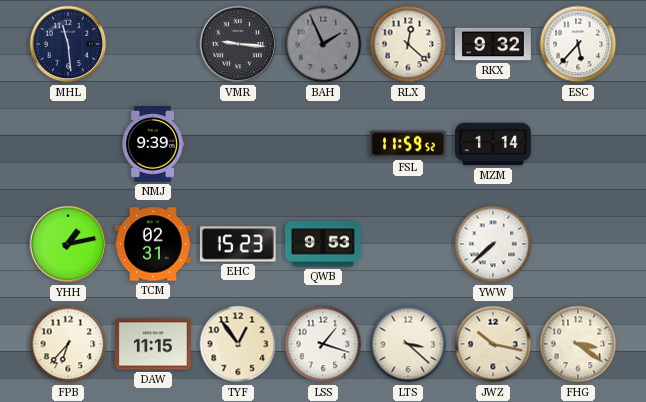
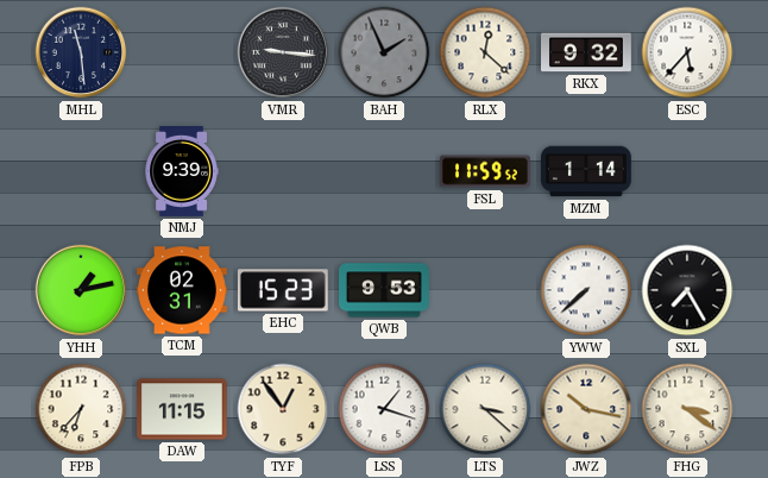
SXL: none -> 7:25
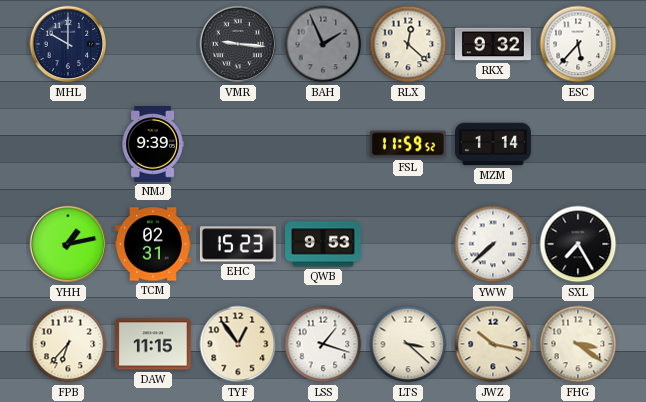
MHL: 11:29 -> 10:00
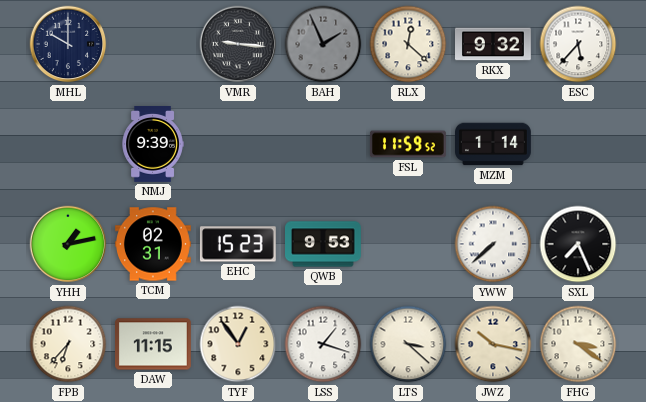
SXL: 7:25 -> 7:26
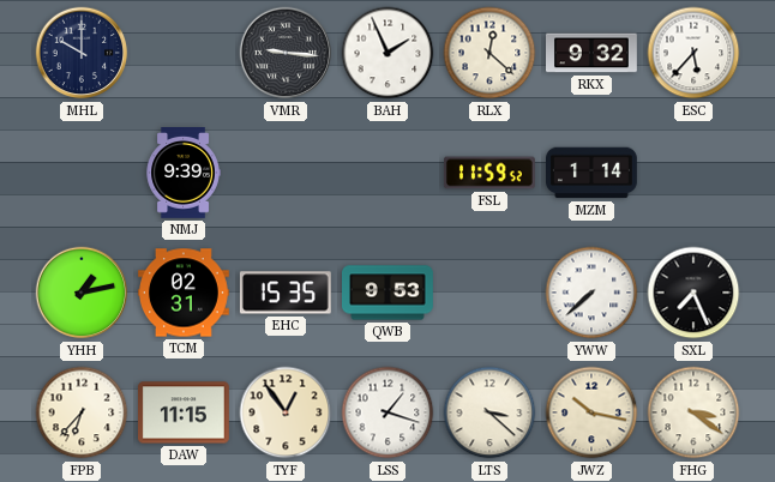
BAH dial: grey -> white
EHC: 15:23 -> 15:35
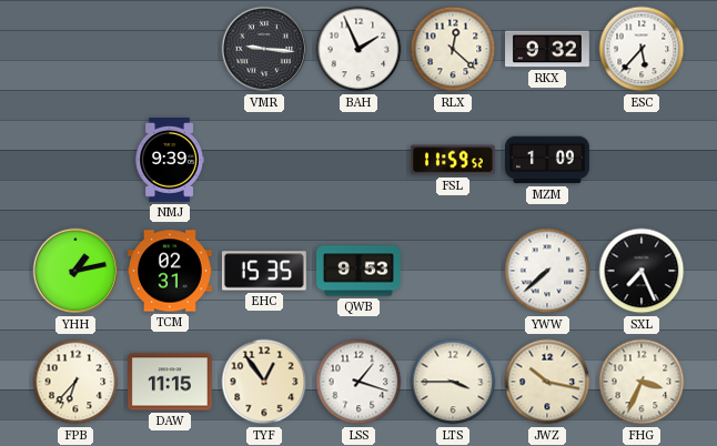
MHL: 10:00 -> none
MZM: 1:14 -> 1:09
LTS: 3:22 -> 3:45
FHG: 3:21 -> 3:34
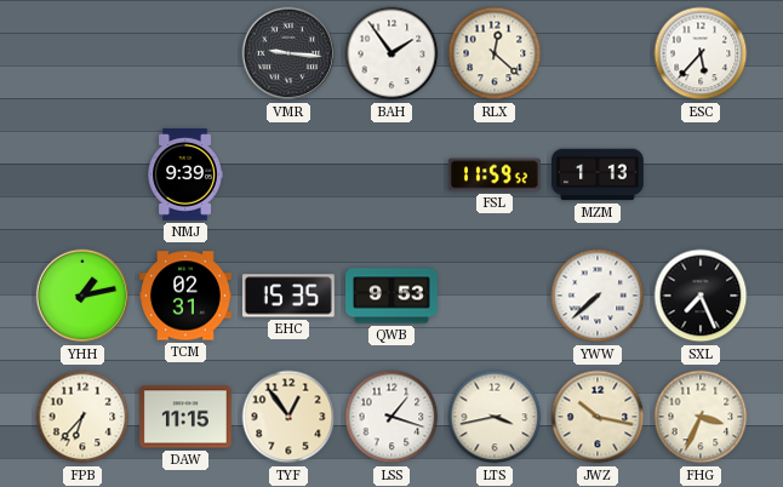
BAH: 1:56 -> 1:54
RKX: 9:32 -> none
MZM: 1:09 -> 1:13
LTS: 3:45 -> 3:43
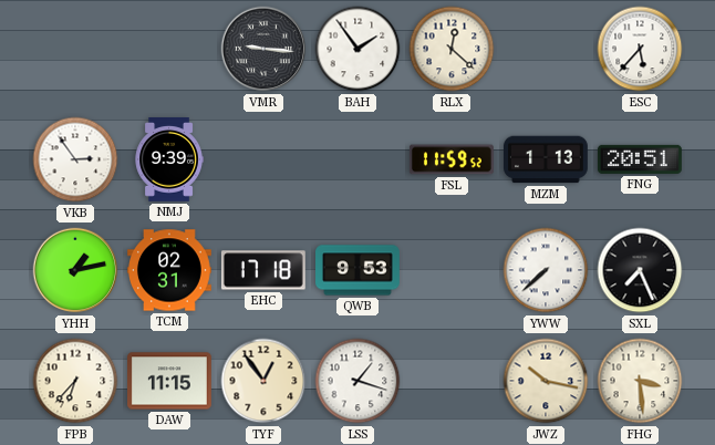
VKB: none -> 2:54
FNG: none -> 20:51
EHC: 15:35 -> 17:18
LTS: 3:43 -> none
FHG: 3:34 -> 3:29
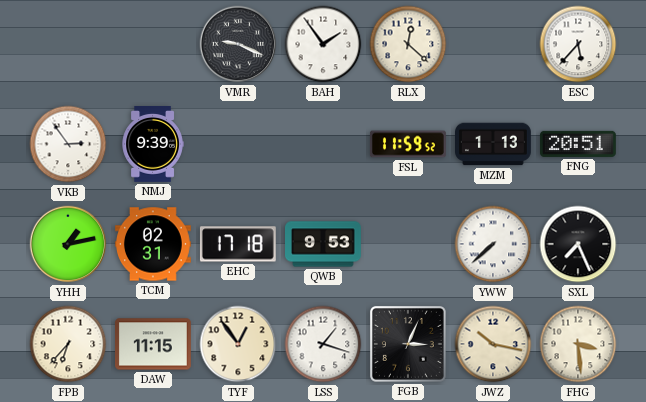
VMR: 9:16 -> 9:19
FGB: none -> 3:04
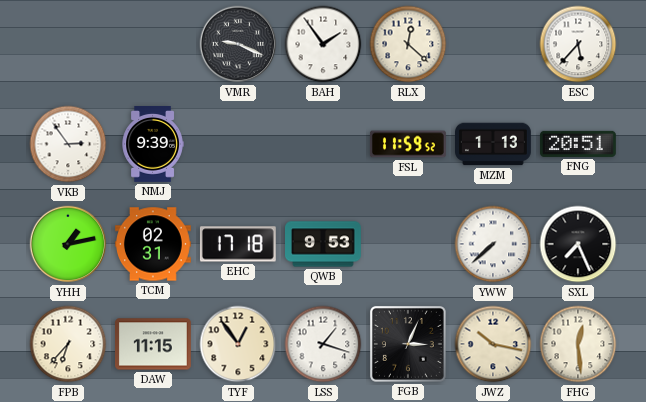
FHG: 3:29 -> 12:29
